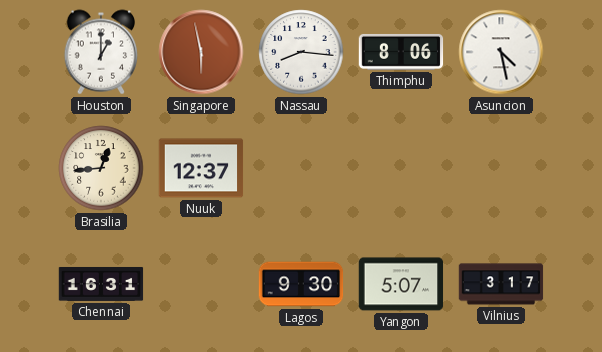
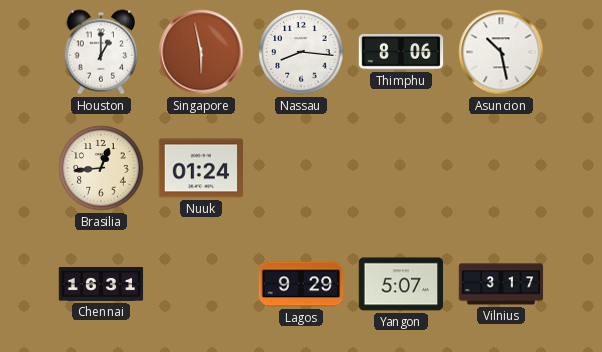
Asuncion: 4:28 -> 10:28
Nuuk: 12:37 -> 01:24
Lagos: 9:30 -> 9:29
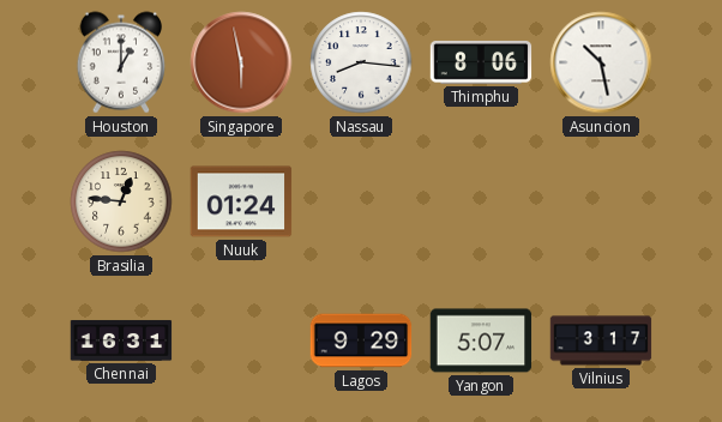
Brasilia: 12:44 -> 12:46
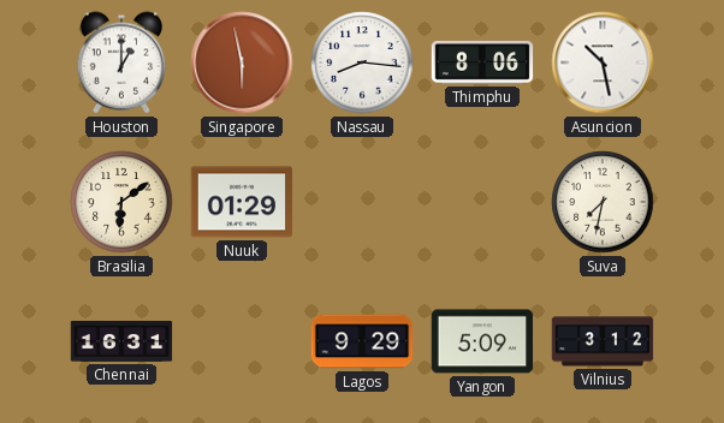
Brasilia: 12:46 -> 6:09
Nuuk: 01:24 -> 01:29
Suva: none -> 7:32
Yangon: 5:07 -> 5:09
Vilnius: 3:17 -> 3:12
